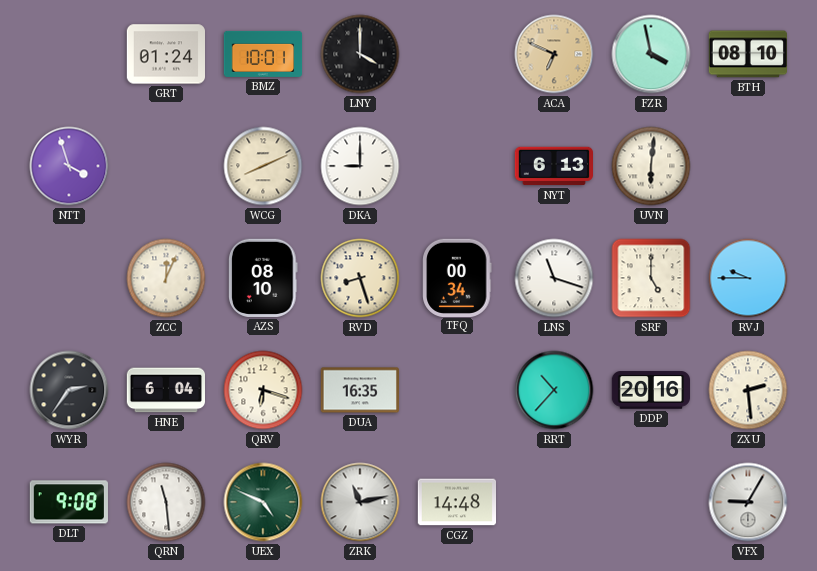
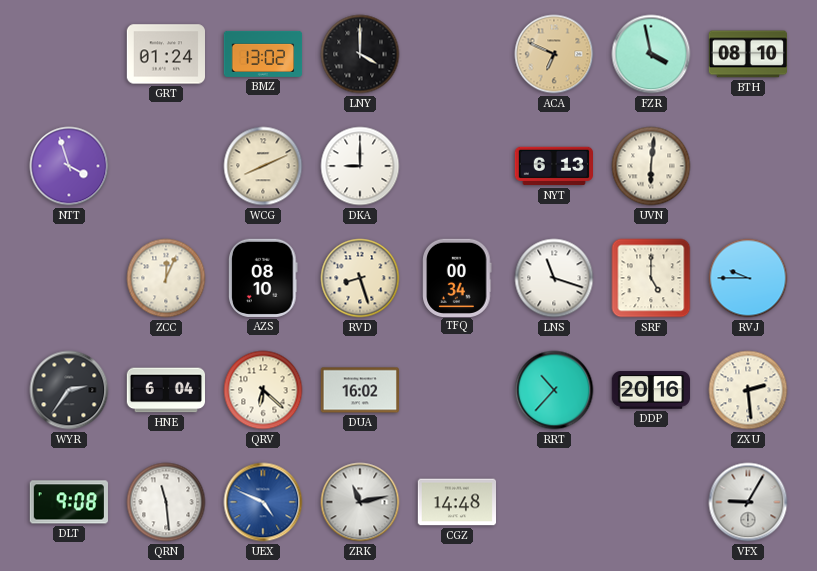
BMZ: 10:01 -> 13:02
QRV: 6:18 -> 6:22
DUA: 16:35 -> 16:02
UEX dial: green -> blue
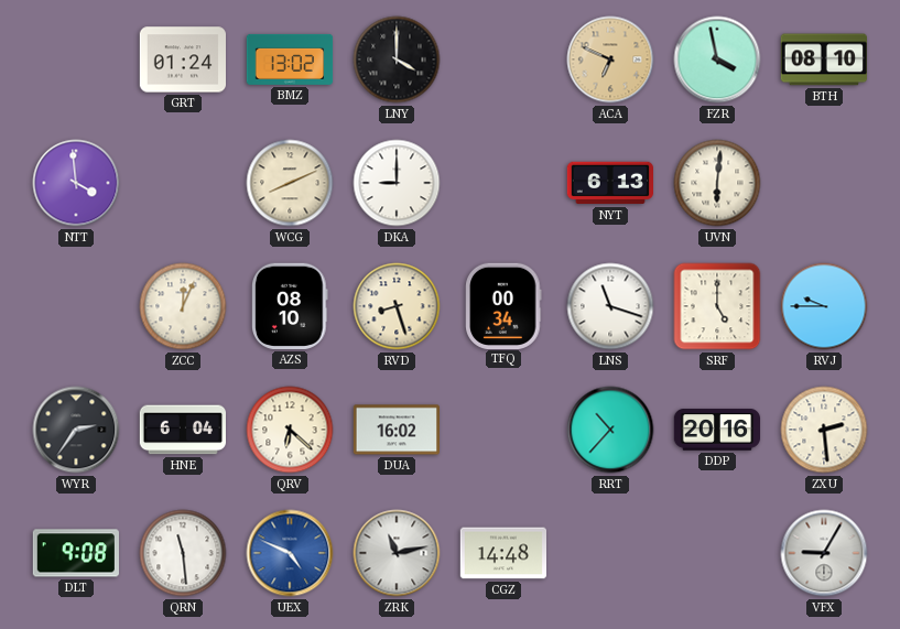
NTT: 3:57 -> 3:59
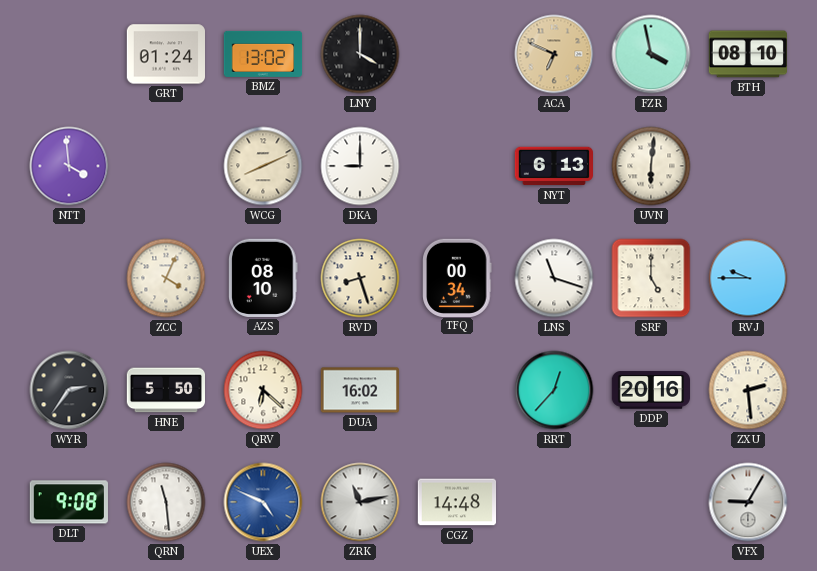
ZCC: 12:04 -> 4:04
HNE: 6:04 -> 5:50
RRT: 10:37 -> 12:37
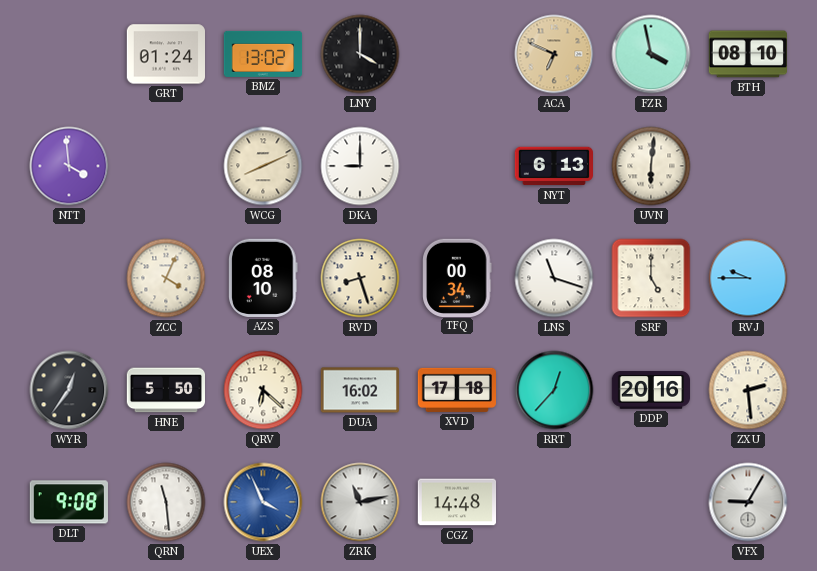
WYR: 2:36 -> 12:36
XVD: none -> 17:18
UEX: 4:49 -> 3:56
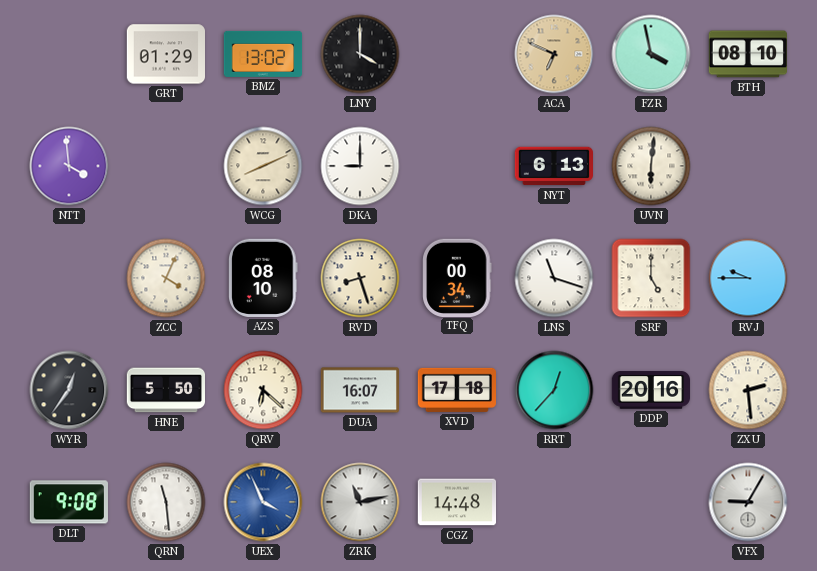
GRT: 01:24 -> 01:29
DUA: 16:02 -> 16:07
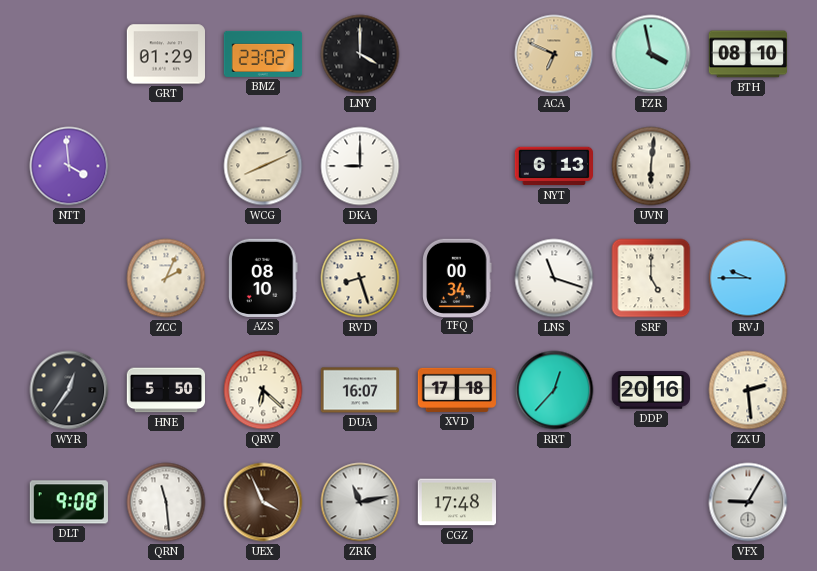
BMZ: 13:02 -> 23:02
ZCC: 4:04 -> 2:04
UEX dial: blue -> brown
CGZ: 14:48 -> 17:48
